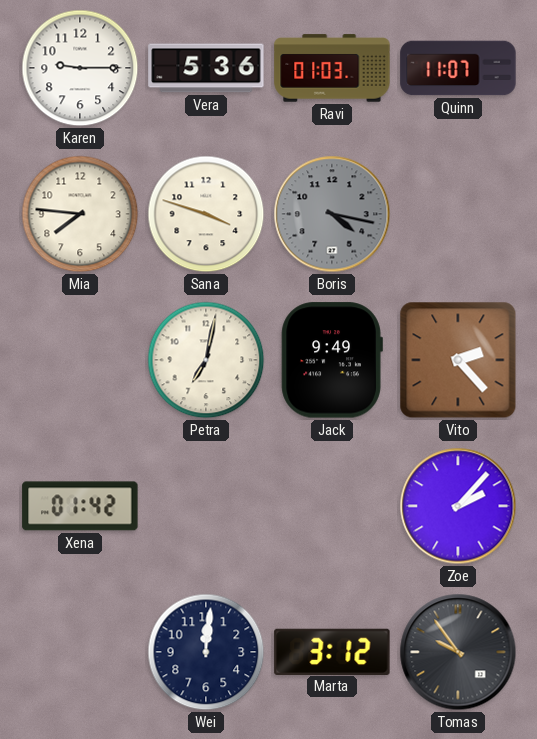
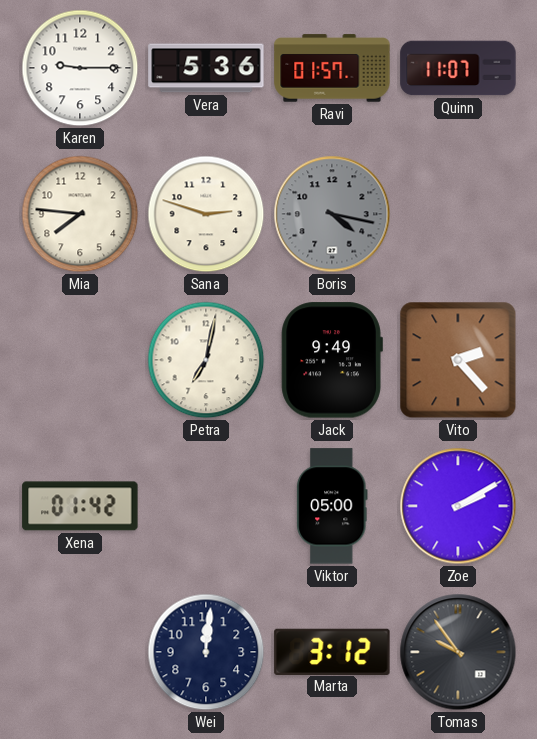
Ravi: 01:03 -> 01:57
Sana: 3:48 -> 2:48
Viktor: none -> 05:00
Zoe: 2:07 -> 2:10
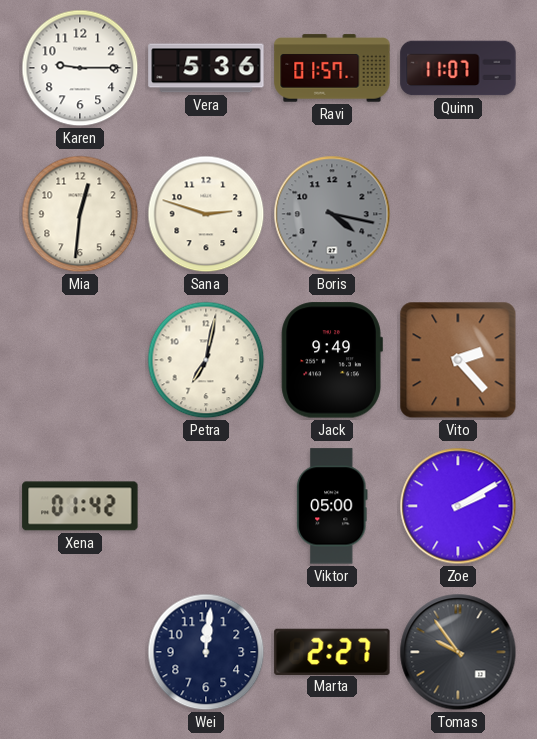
Mia: 7:46 -> 12:31
Marta: 3:12 -> 2:27
